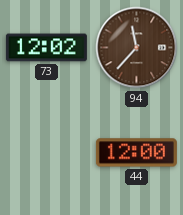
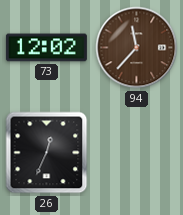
26: none -> 12:34
44: 12:00 -> none
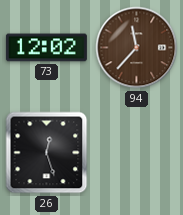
26: 12:34 -> 12:27
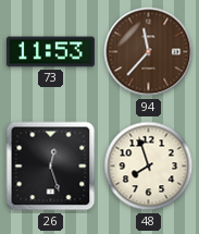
73: 12:02 -> 11:53
48: none -> 7:57
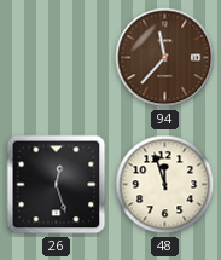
73: 11:53 -> none
48: 7:57 -> 11:57
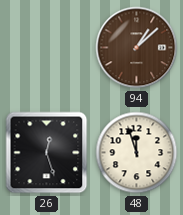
94: 11:37 -> 1:08
